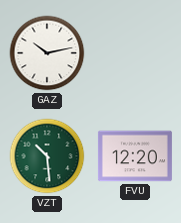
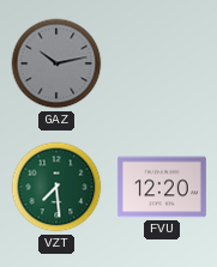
GAZ dial: white -> grey
VZT: 10:29 -> 7:29
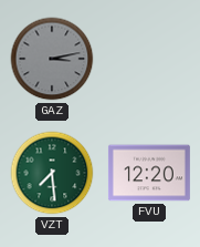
GAZ: 10:13 -> 3:13
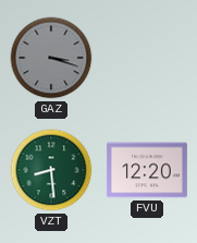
GAZ: 3:13 -> 3:18
VZT: 7:29 -> 8:29
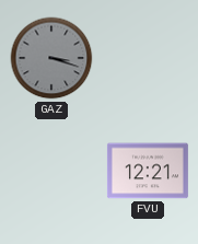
VZT: 8:29 -> none
FVU: 12:20 -> 12:21
